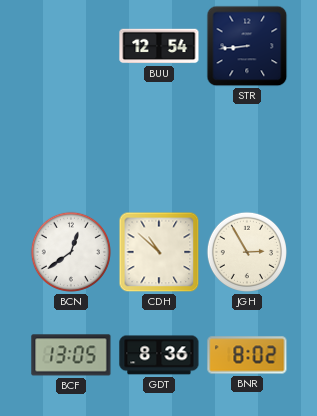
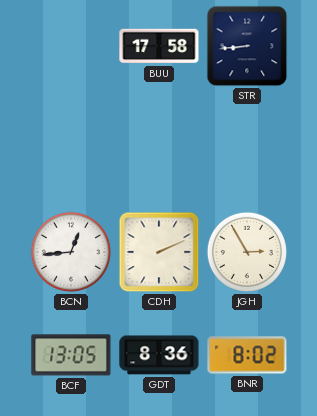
BUU: 12:54 -> 17:58
BCN: 12:39 -> 12:44
CDH: 10:52 -> 2:11
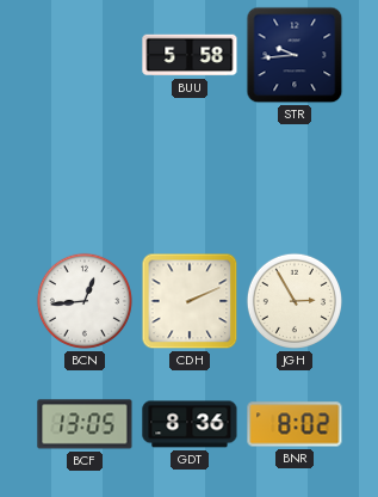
BUU: 17:58 -> 5:58
STR: 8:44 -> 9:44
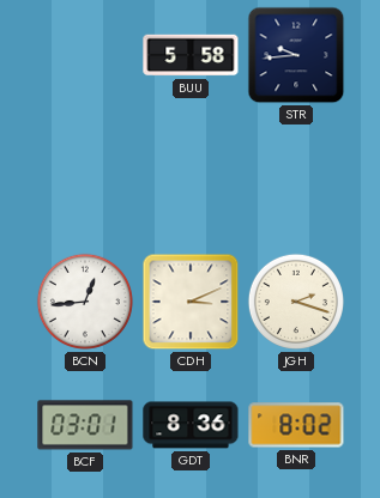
CDH: 2:11 -> 3:11
JGH: 2:55 -> 2:18
BCF: 13:05 -> 03:01
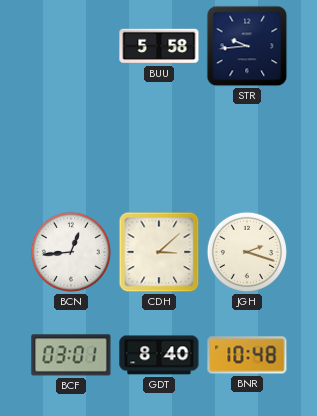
CDH: 3:11 -> 3:08
GDT: 8:36 -> 8:40
BNR: 8:02 -> 10:48
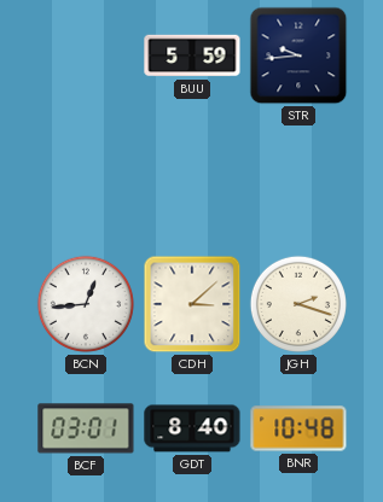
BUU: 5:58 -> 5:59
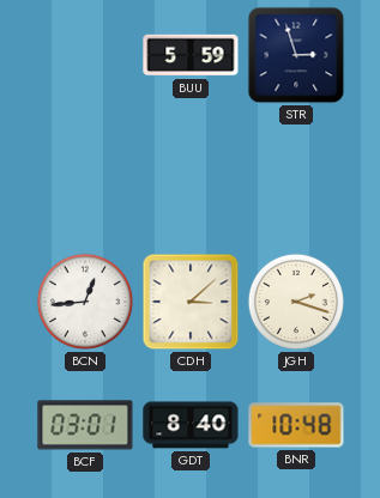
STR: 9:44 -> 2:57
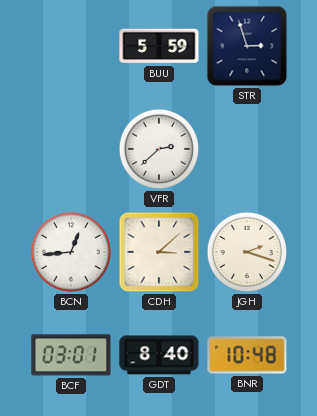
VFR: none -> 2:38
